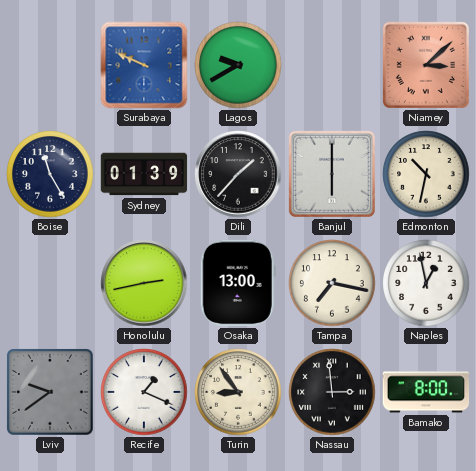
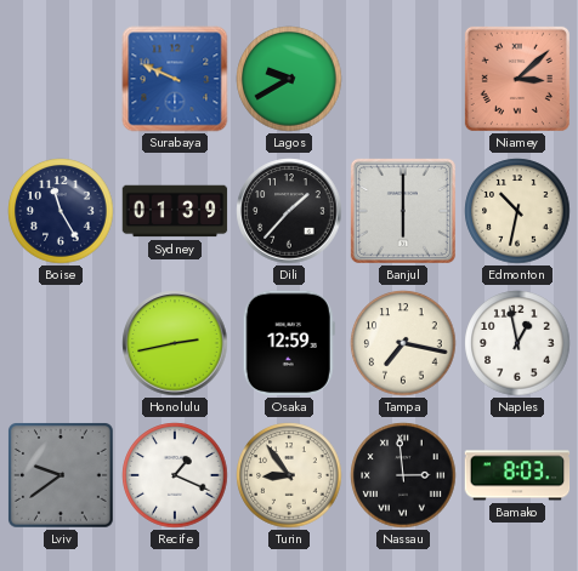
Osaka: 13:00 -> 12:59
Bamako: 8:00 -> 8:03
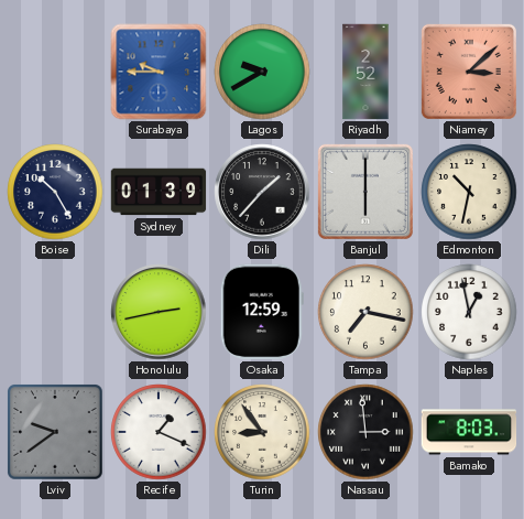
Surabaya: 9:49 -> 9:45
Riyadh: none -> 2:52
Boise: 11:25 -> 10:25
